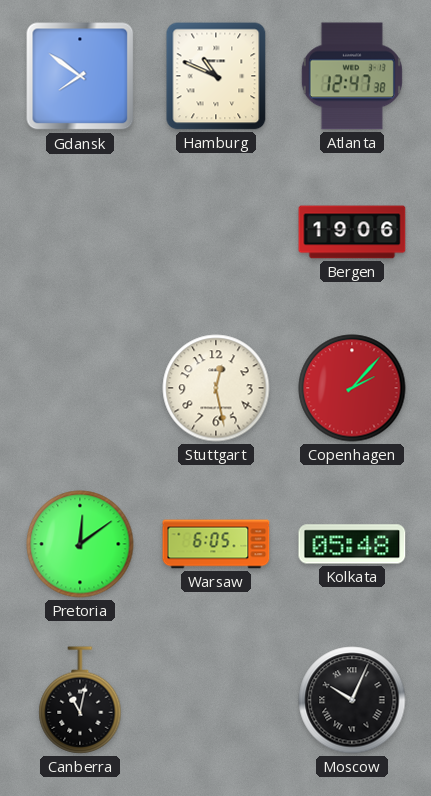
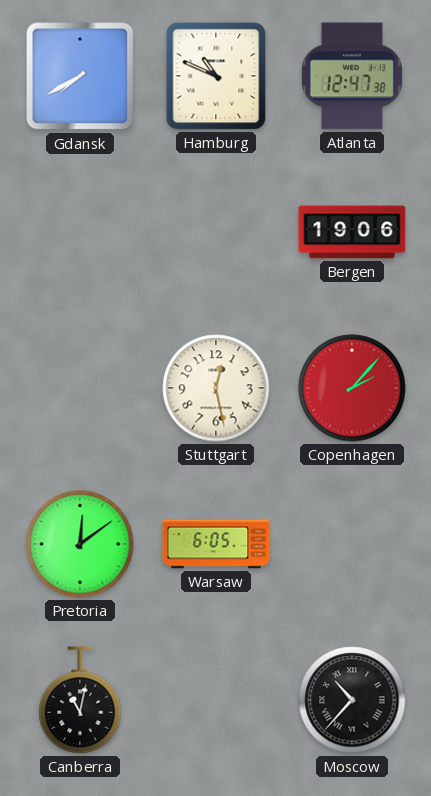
Gdansk: 7:51 -> 7:40
Kolkata: 05:48 -> none
Moscow: 10:04 -> 10:37
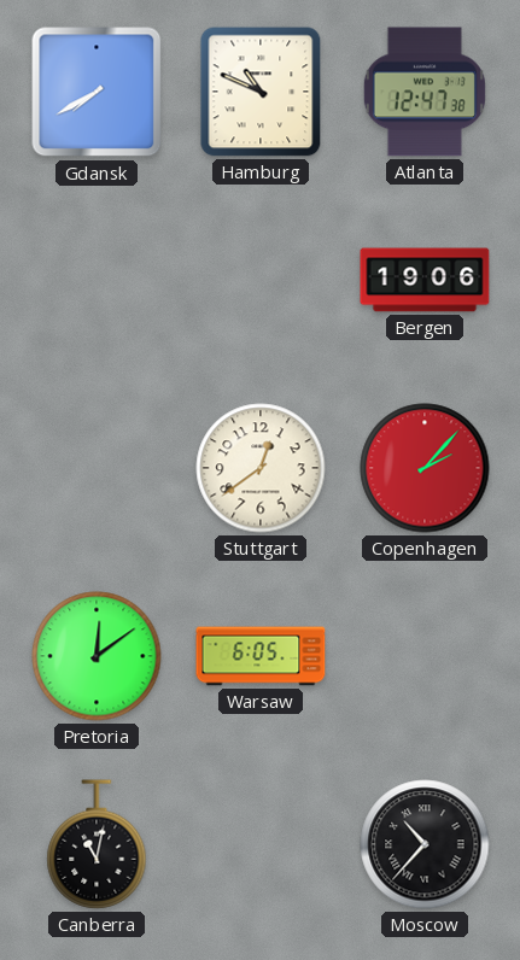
Stuttgart: 12:28 -> 12:39
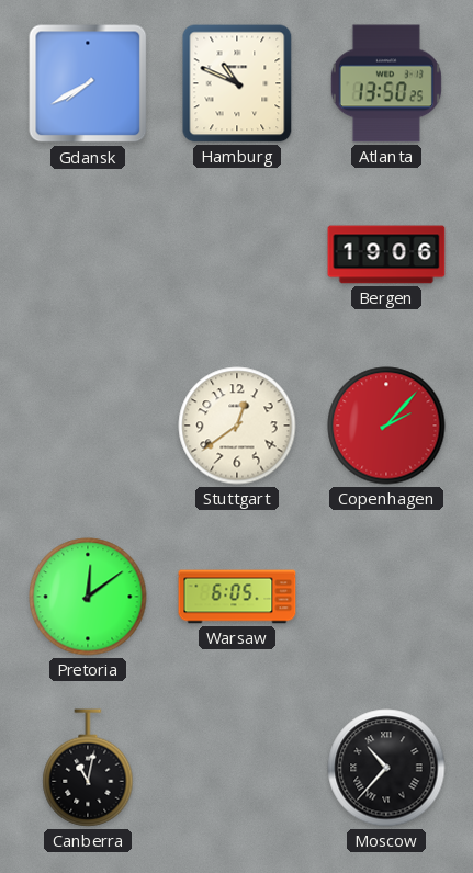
Atlanta: 12:47 -> 13:50
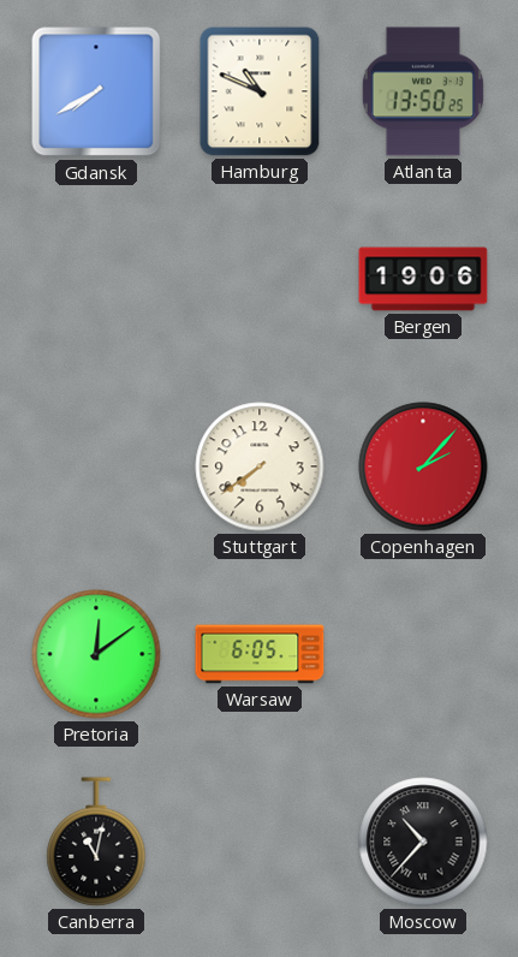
Stuttgart: 12:39 -> 7:39
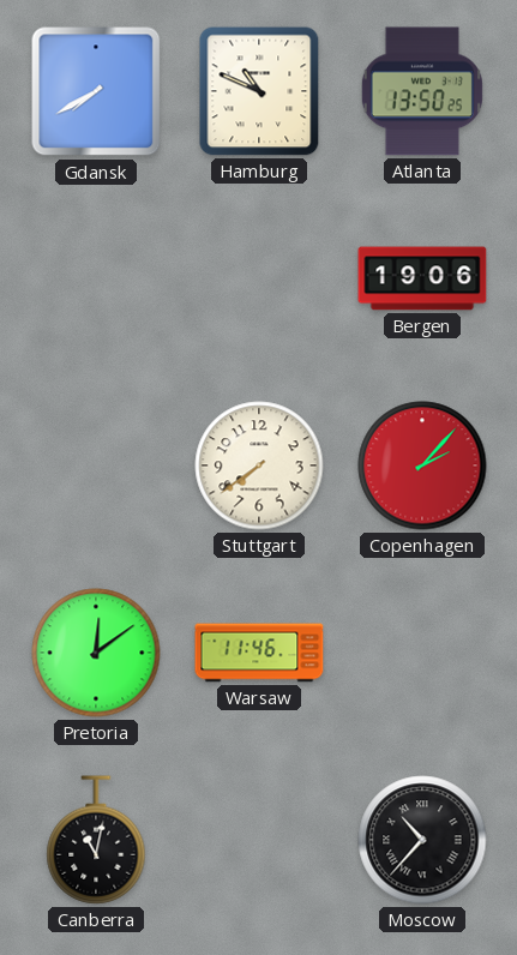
Warsaw: 6:05 -> 11:46
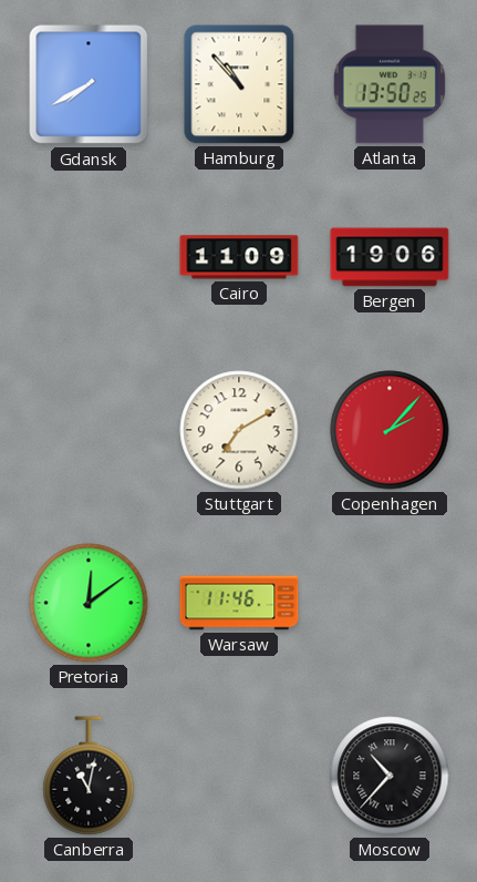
Hamburg: 10:49 -> 10:53
Cairo: none -> 11:09
Stuttgart: 7:39 -> 7:10
